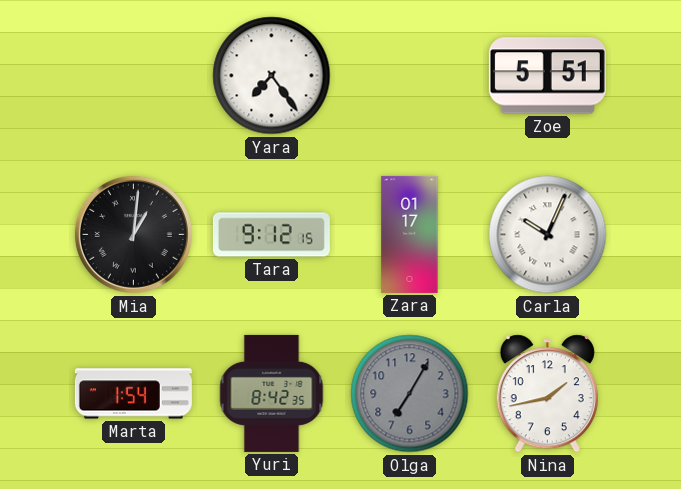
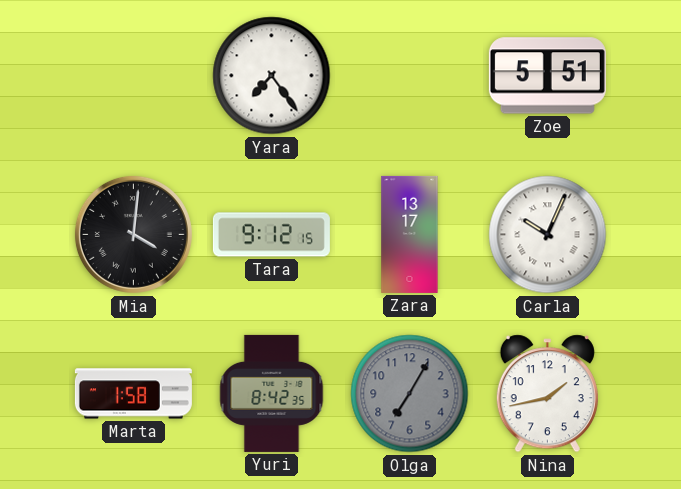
Mia: 1:01 -> 4:01
Zara: 01:17 -> 13:17
Marta: 1:54 -> 1:58
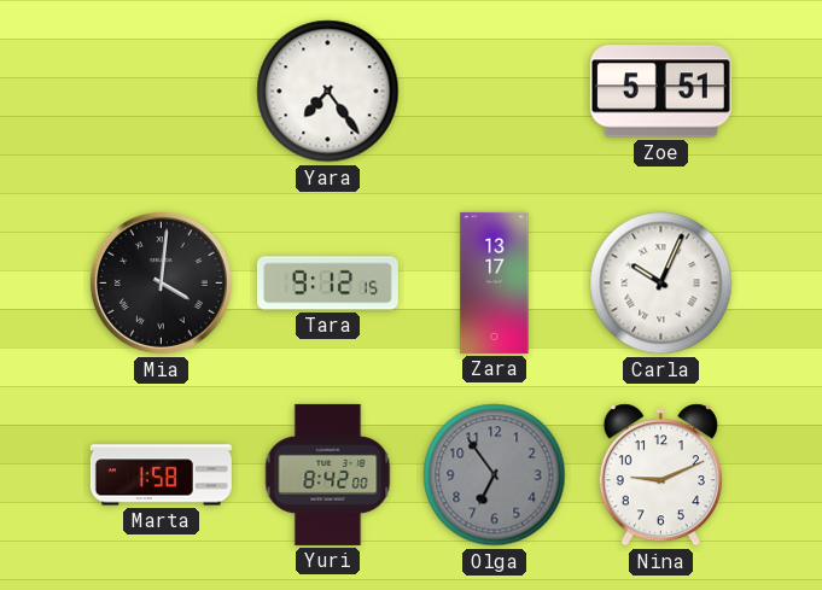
Yuri: 8:42:35 -> 8:42:00
Olga: 7:05 -> 6:54
Nina: 1:43 -> 9:11
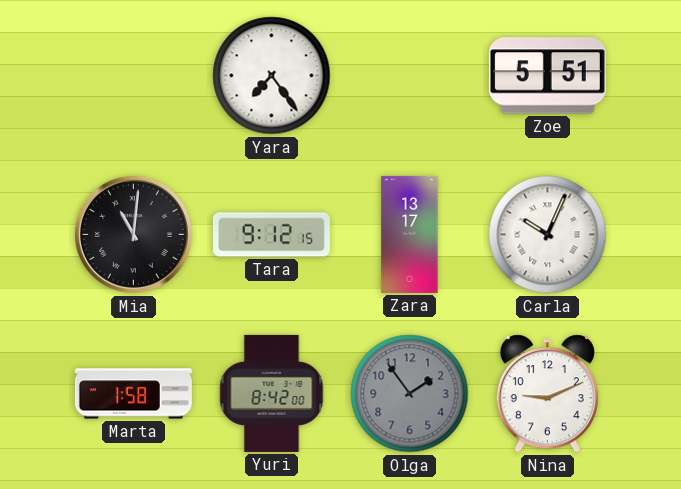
Mia: 4:01 -> 11:01
Olga: 6:54 -> 1:54
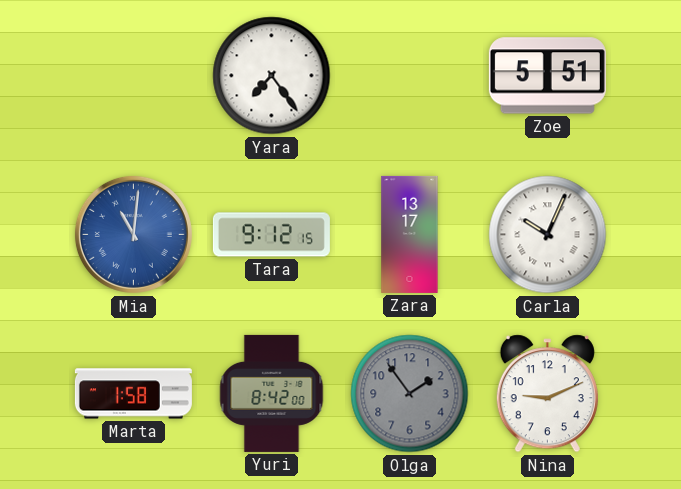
Mia dial: black -> blue
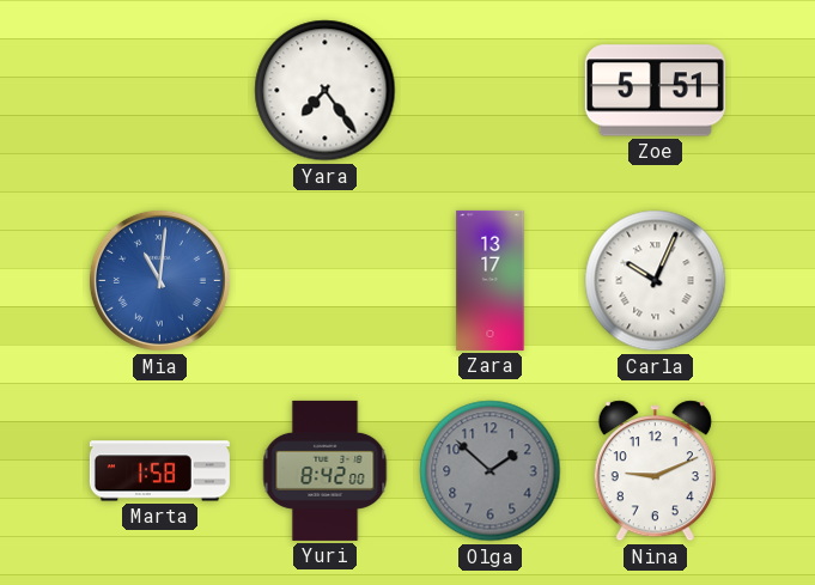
Tara: 9:12 -> none
Olga: 1:54 -> 1:52
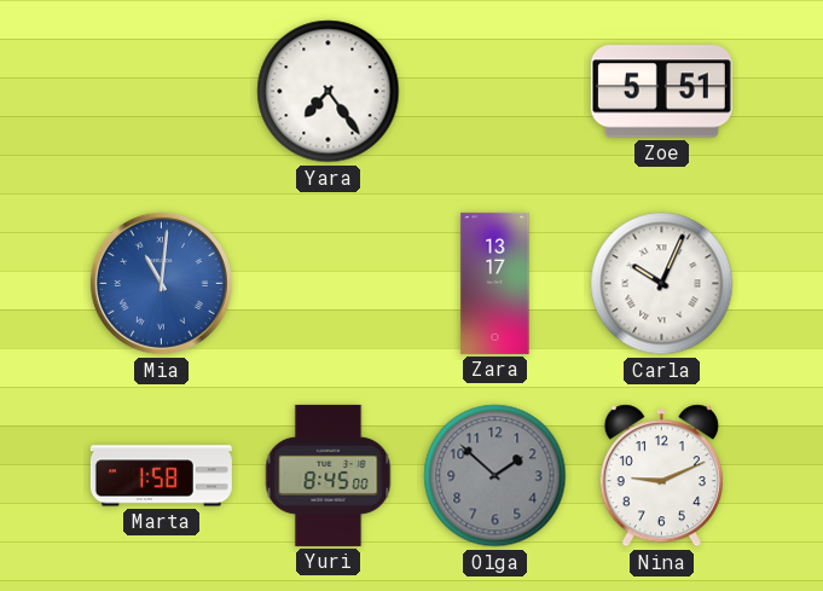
Yuri: 8:42 -> 8:45
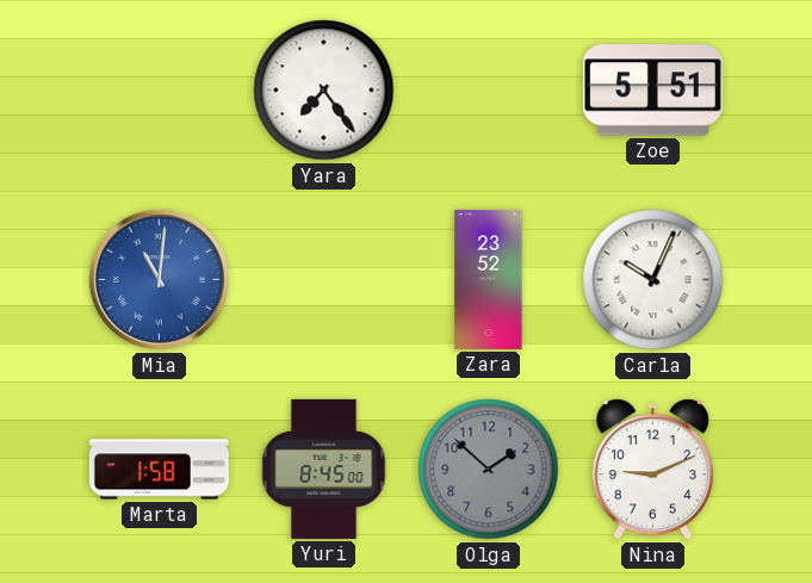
Zara: 13:17 -> 23:52
